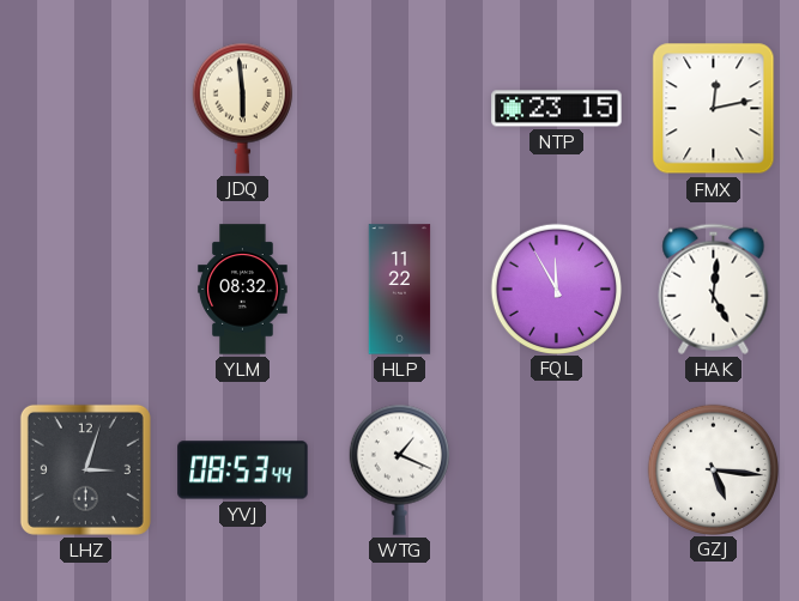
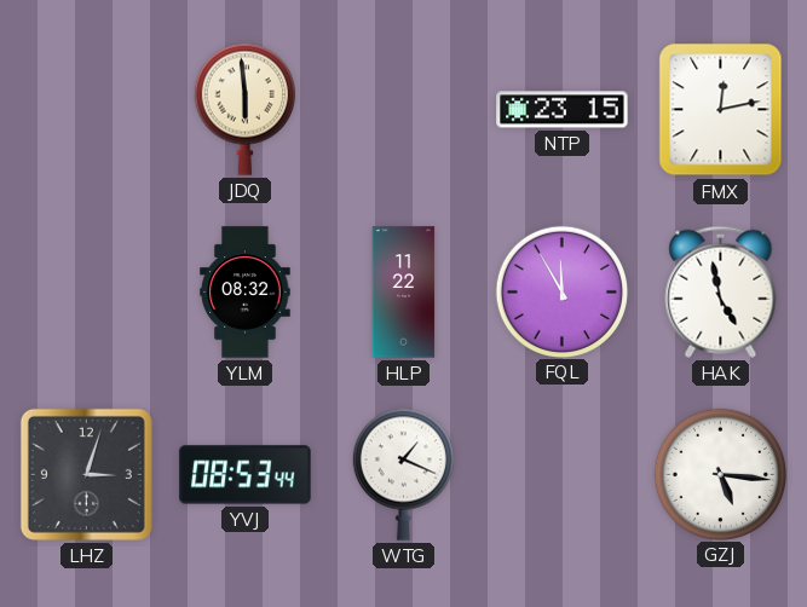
HAK: 5:01 -> 4:58
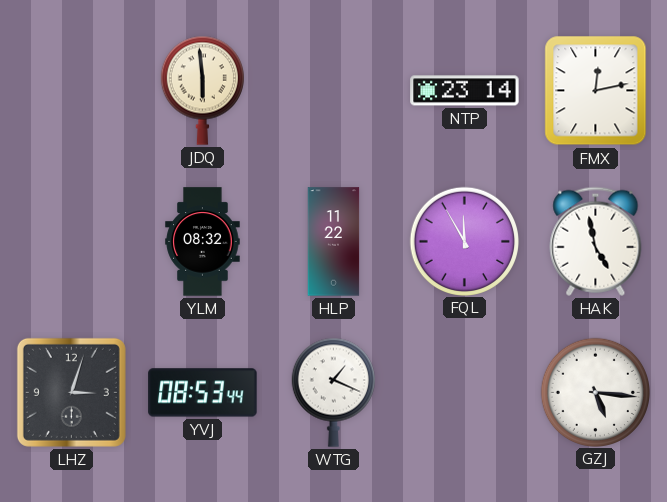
NTP: 23:15 -> 23:14
